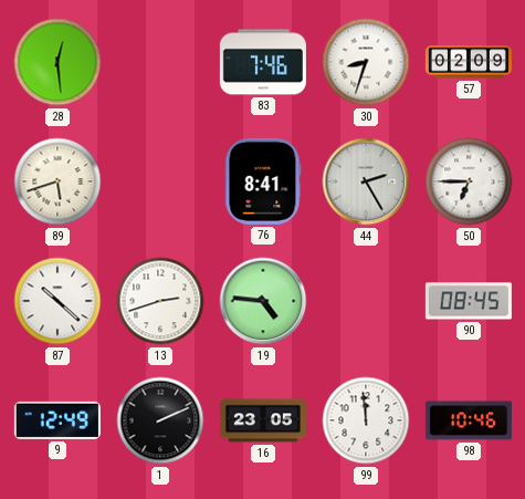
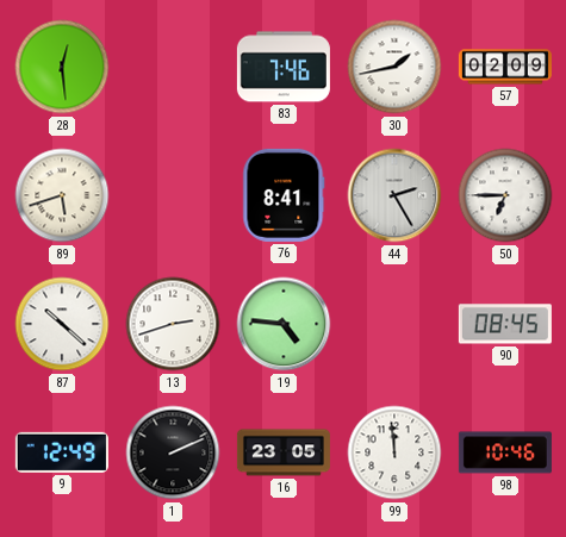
30: 8:33 -> 1:43
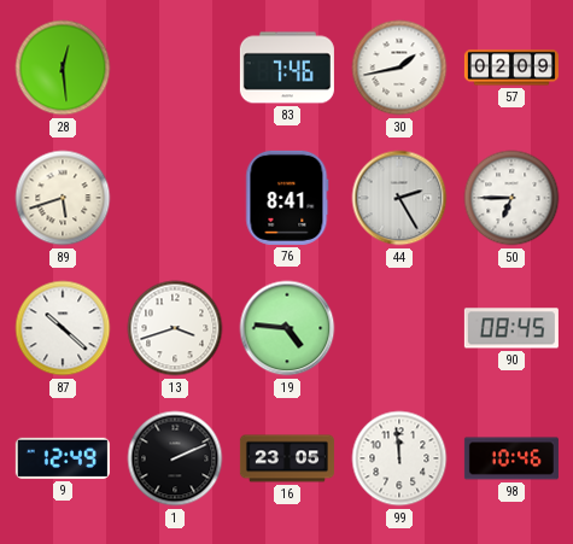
13: 2:42 -> 3:42
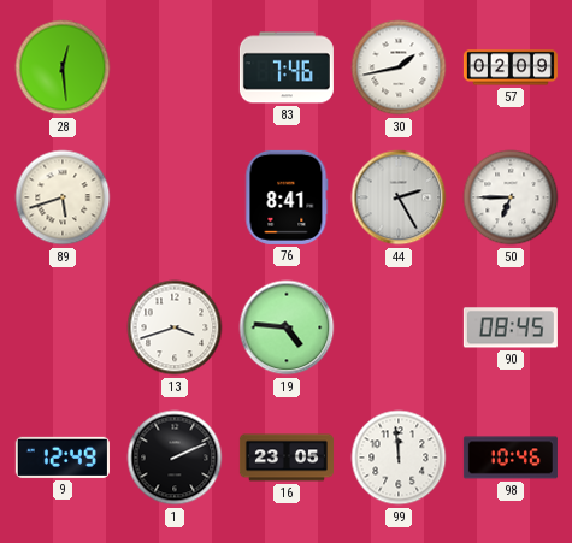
87: 10:22 -> none
